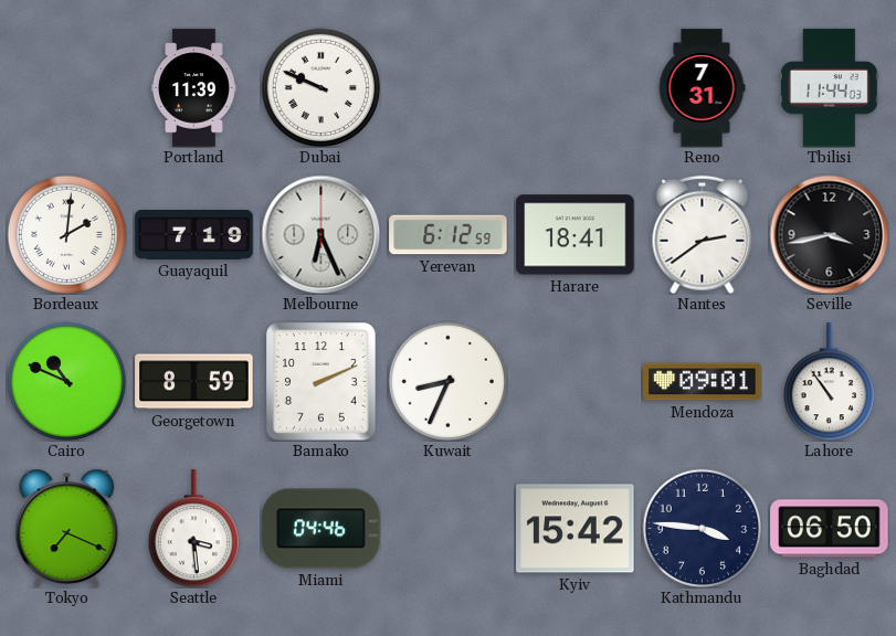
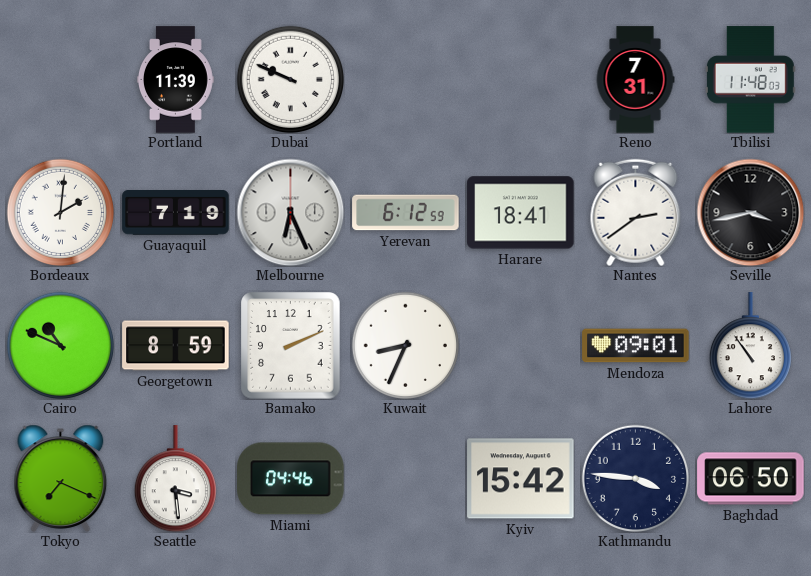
Tbilisi: 11:44 -> 11:48
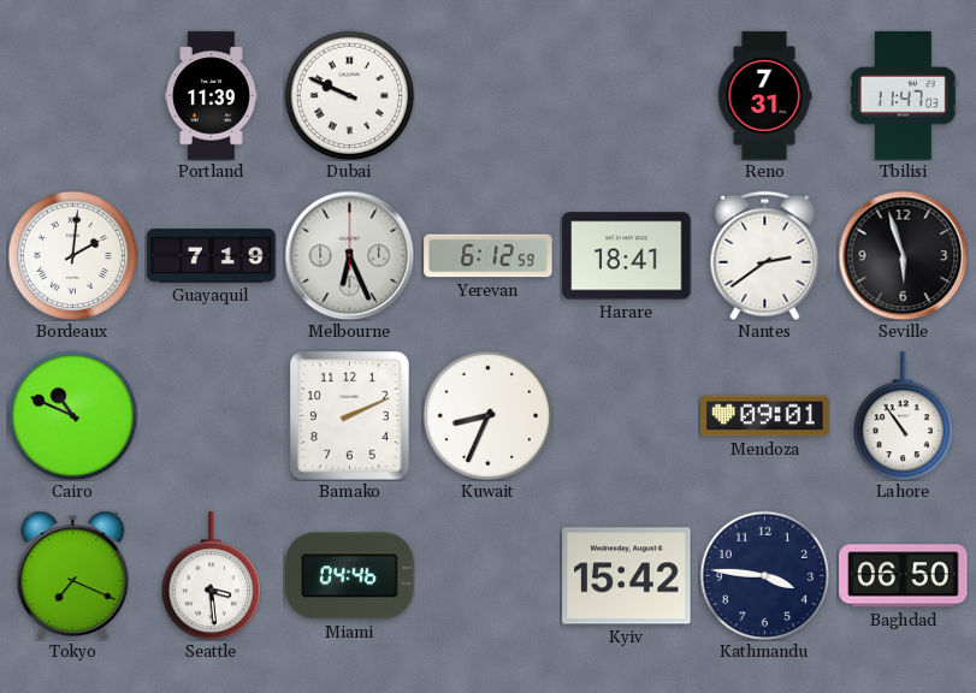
Tbilisi: 11:48 -> 11:47
Seville: 3:43 -> 5:57
Georgetown: 8:59 -> none
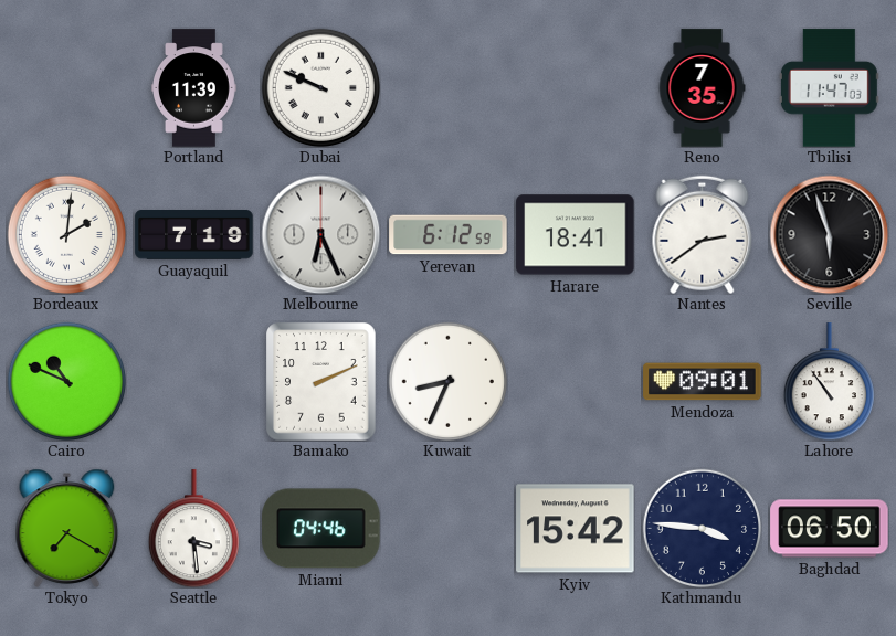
Reno: 7:31 -> 7:35
Tokyo: 7:19 -> 7:20
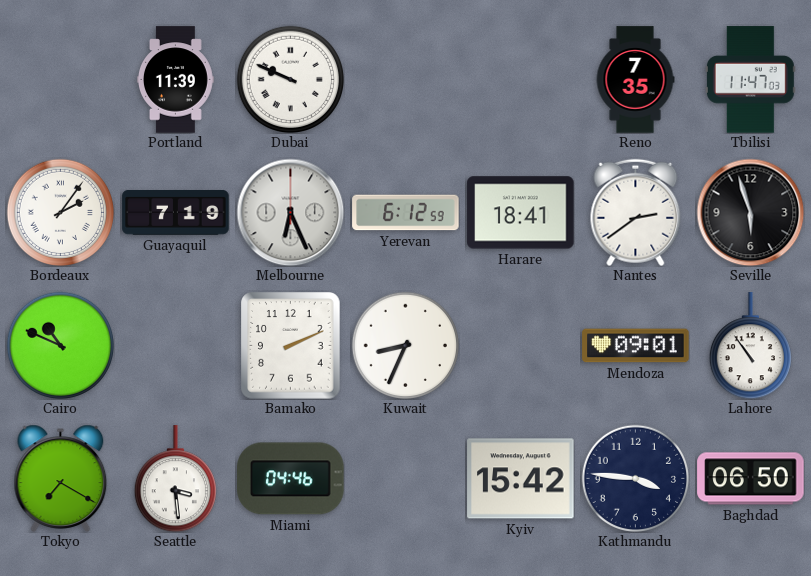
Bordeaux: 2:01 -> 2:06
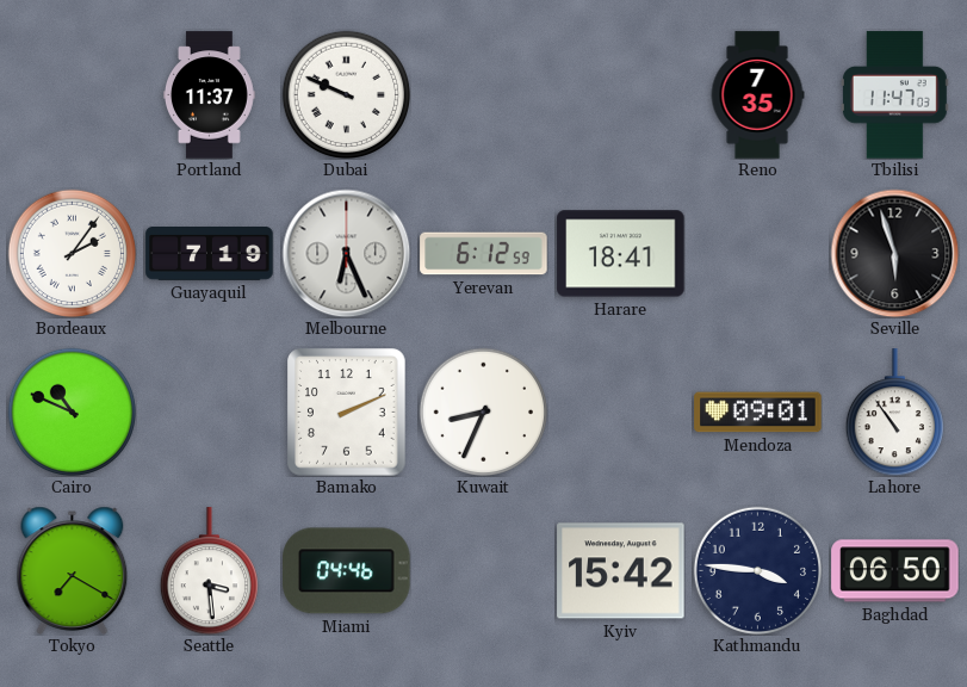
Portland: 11:39 -> 11:37
Nantes: 2:39 -> none
